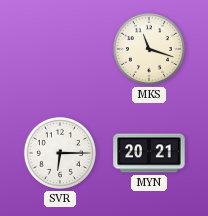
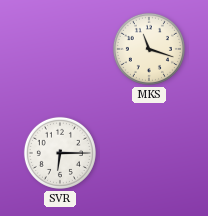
MYN: 20:21 -> none
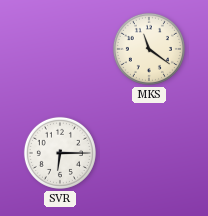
MKS: 11:18 -> 11:21
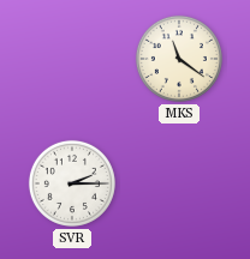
SVR: 6:15 -> 2:15
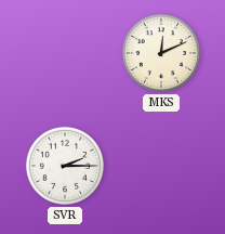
MKS: 11:21 -> 12:11
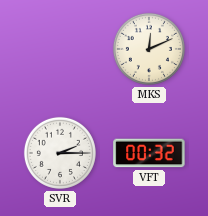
VFT: none -> 00:32
